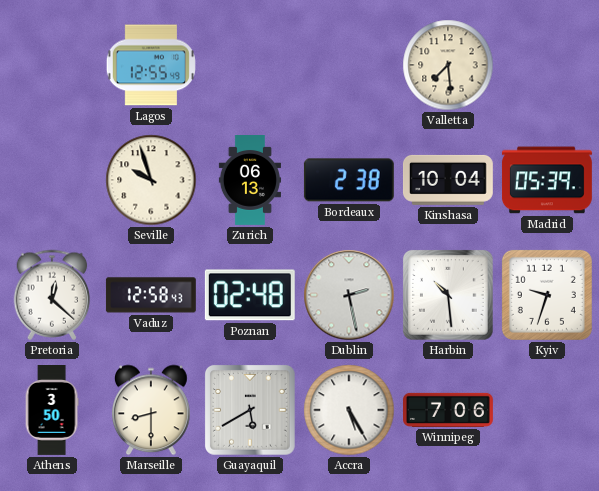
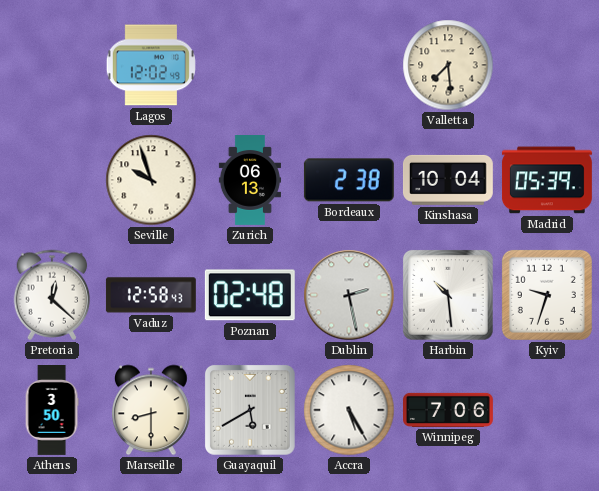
Lagos: 12:55 -> 12:02
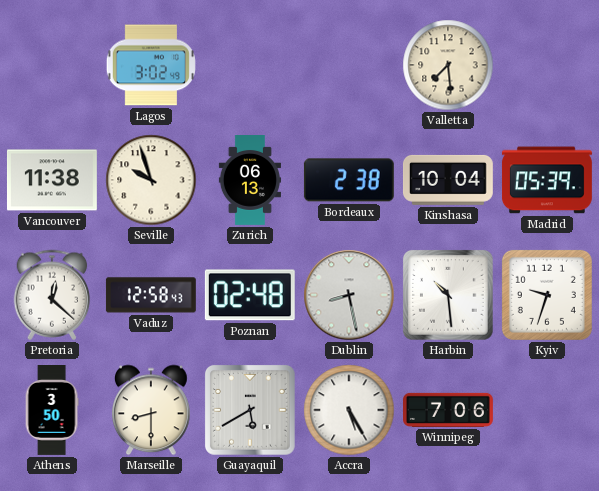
Lagos: 12:02 -> 3:02
Vancouver: none -> 11:38
Dublin: 2:28 -> 8:28
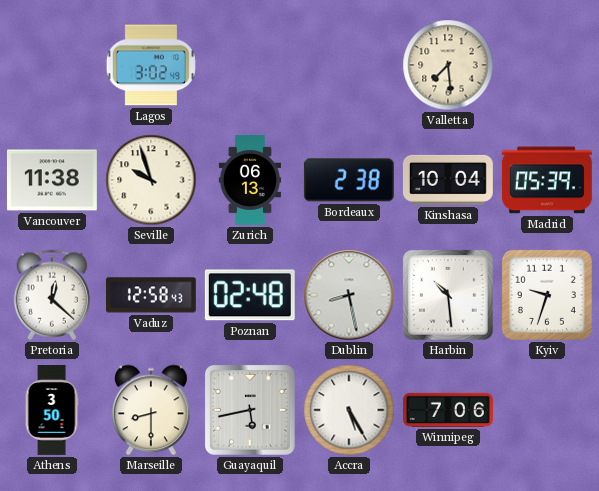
Guayaquil: 5:40 -> 5:43
